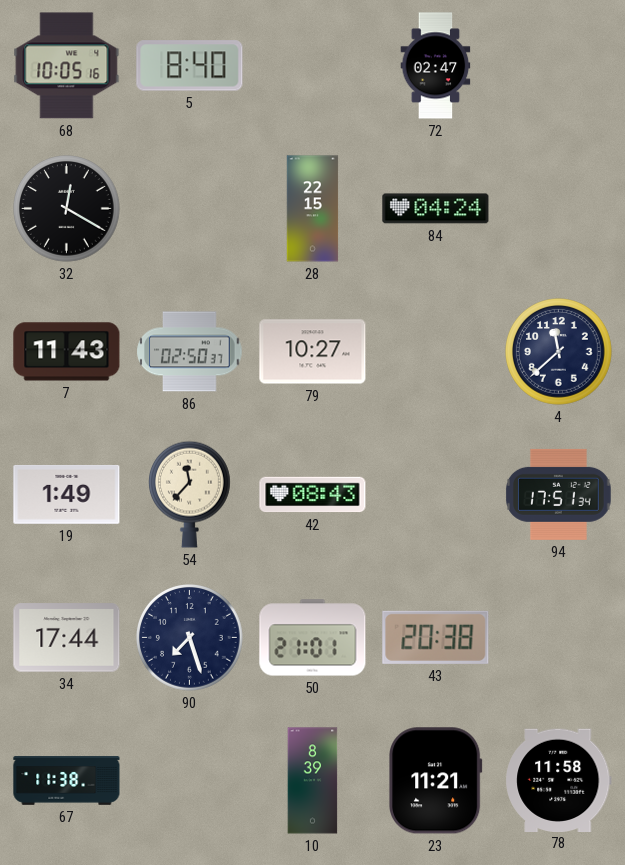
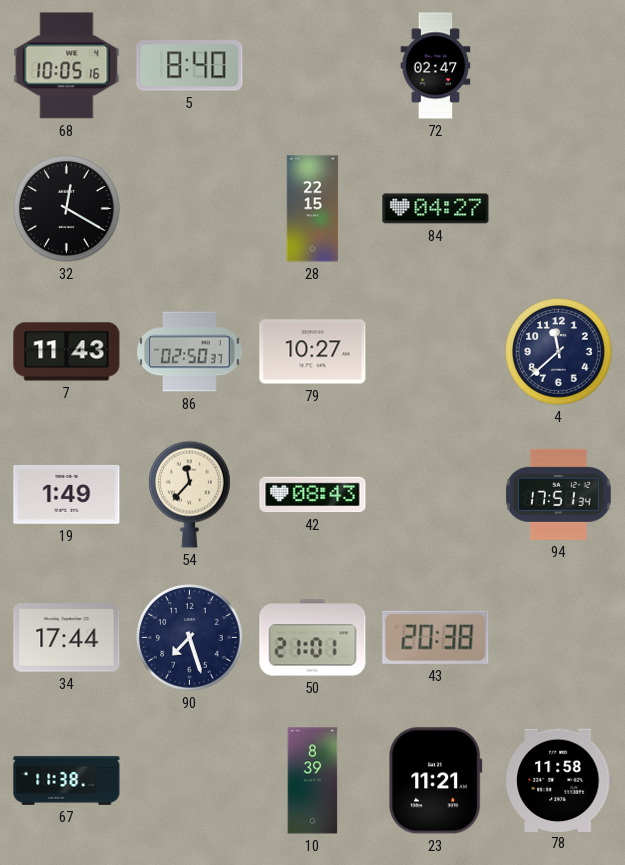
84: 04:24 -> 04:27
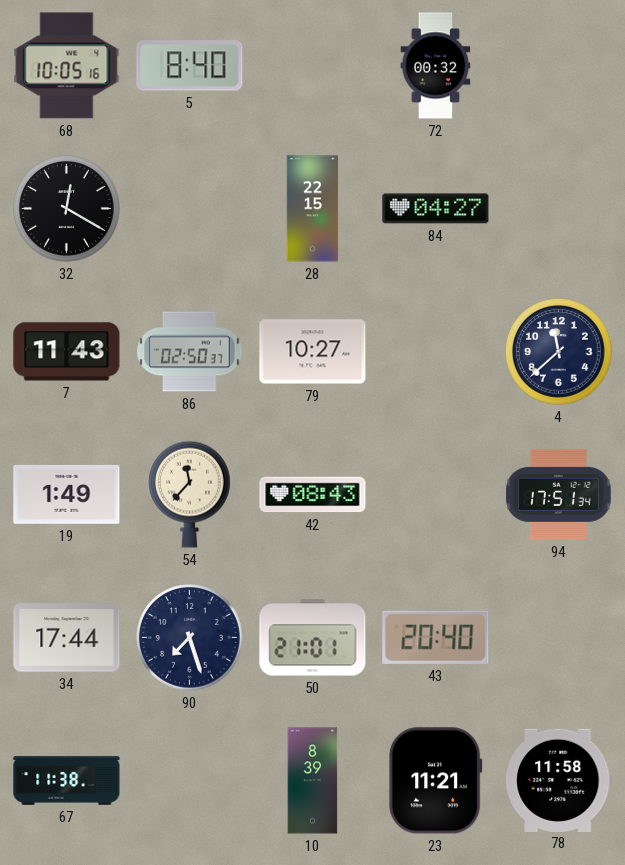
72: 02:47 -> 00:32
43: 20:38 -> 20:40
